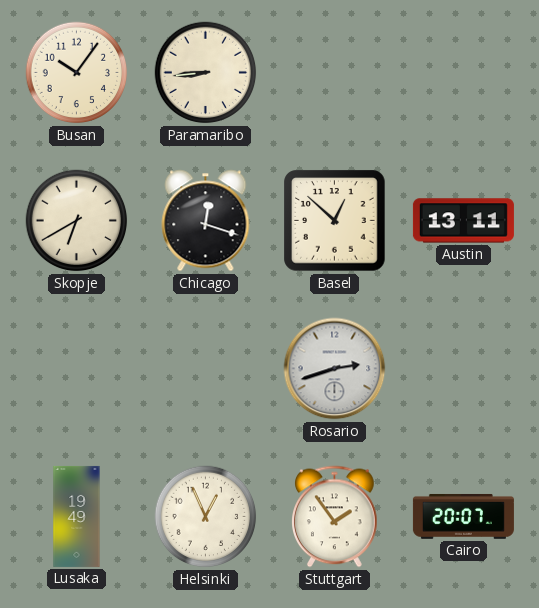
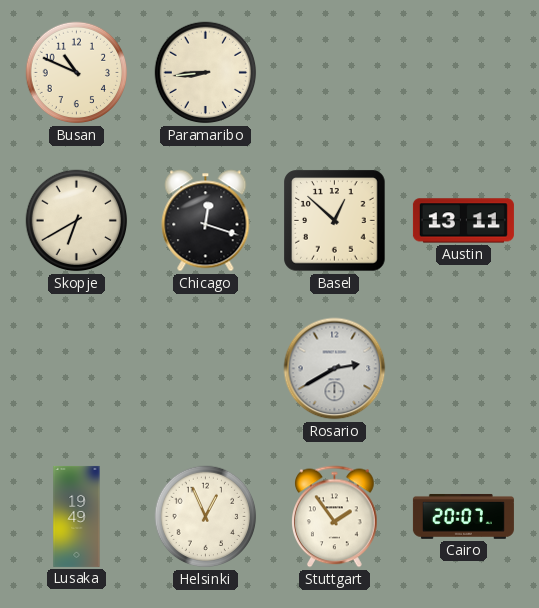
Busan: 10:06 -> 10:49
Rosario: 2:42 -> 2:40
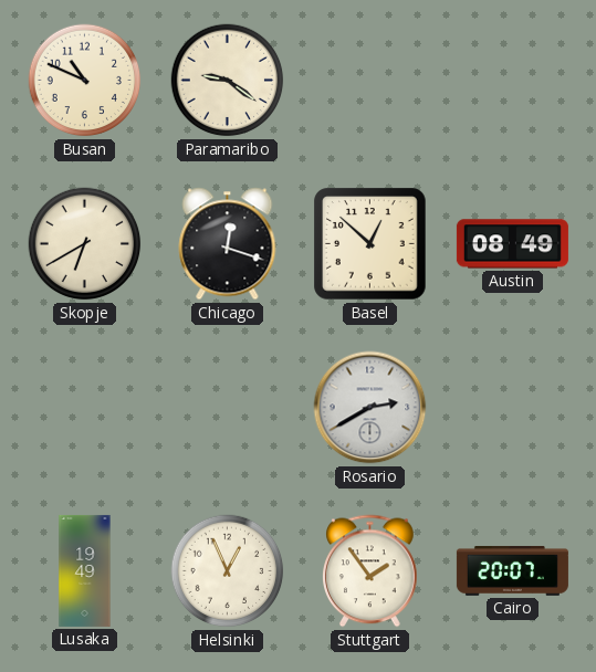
Paramaribo: 8:44 -> 9:21
Austin: 13:11 -> 08:49
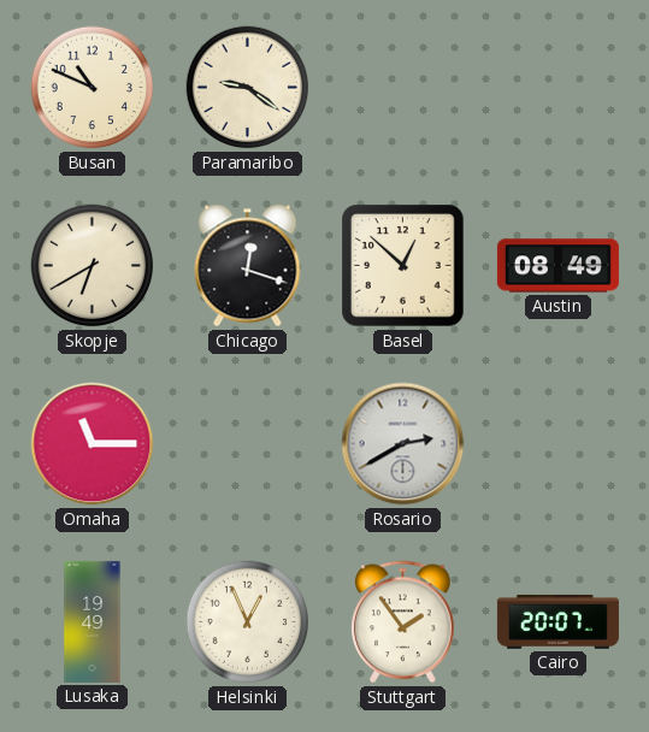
Omaha: none -> 11:15
